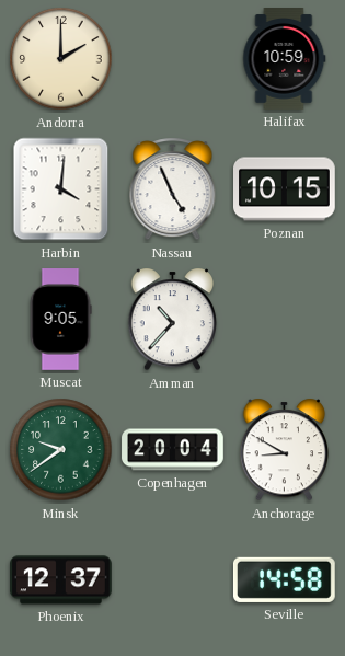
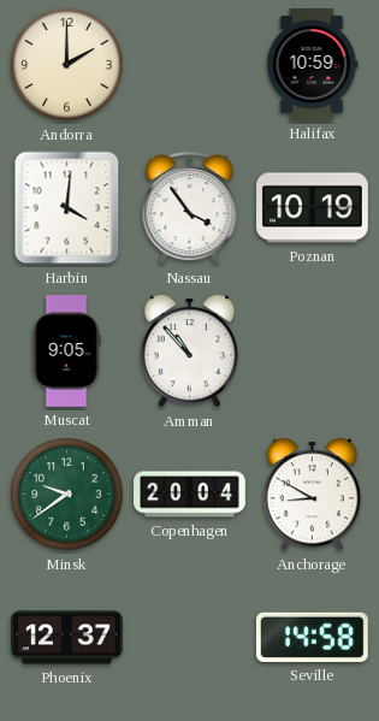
Nassau: 4:56 -> 3:54
Poznan: 10:15 -> 10:19
Amman: 10:37 -> 10:53
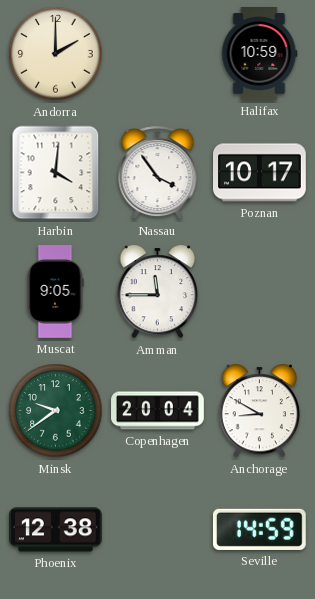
Poznan: 10:19 -> 10:17
Amman: 10:53 -> 11:45
Phoenix: 12:37 -> 12:38
Seville: 14:58 -> 14:59
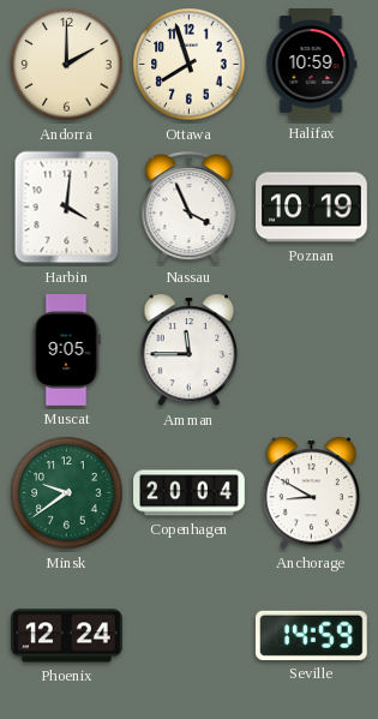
Ottawa: none -> 7:57
Nassau: 3:54 -> 3:56
Poznan: 10:17 -> 10:19
Phoenix: 12:38 -> 12:24
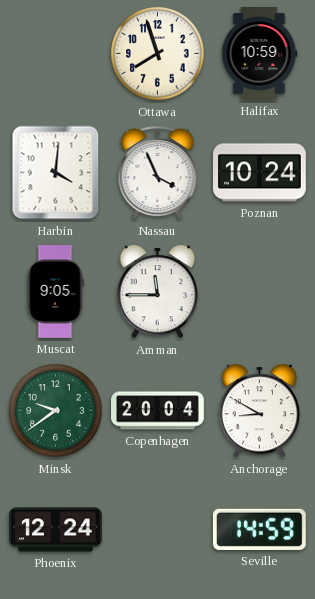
Andorra: 2:00 -> none
Poznan: 10:19 -> 10:24
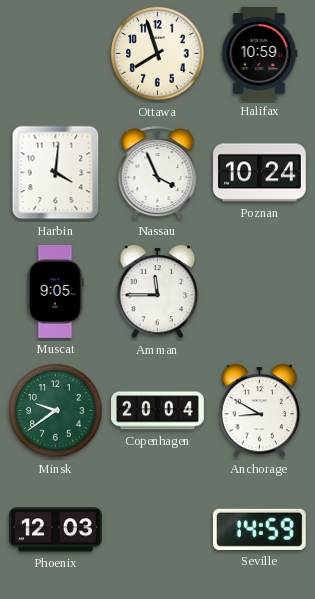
Phoenix: 12:24 -> 12:03
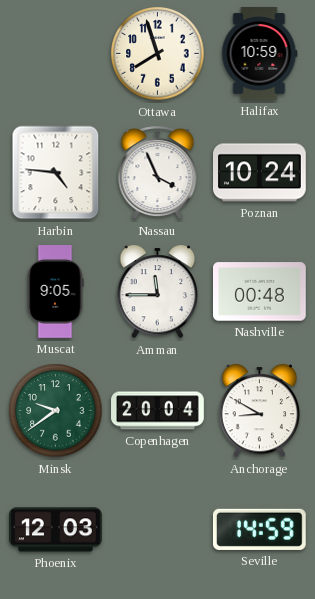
Harbin: 4:01 -> 4:46
Nashville: none -> 00:48
